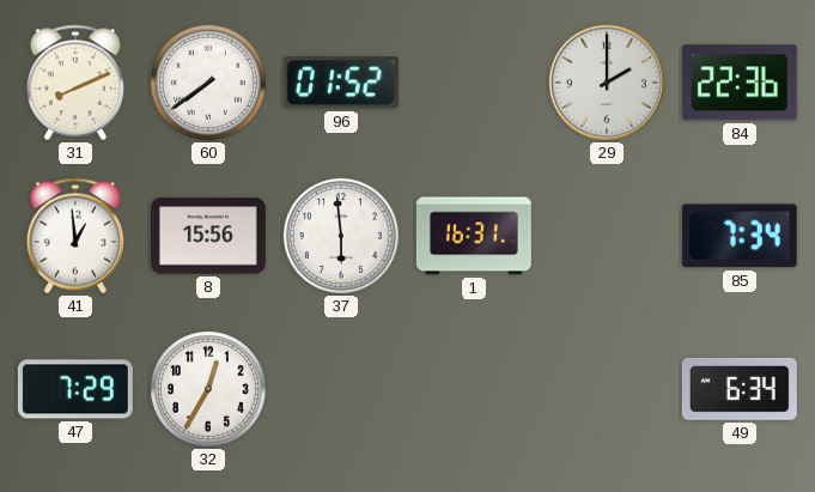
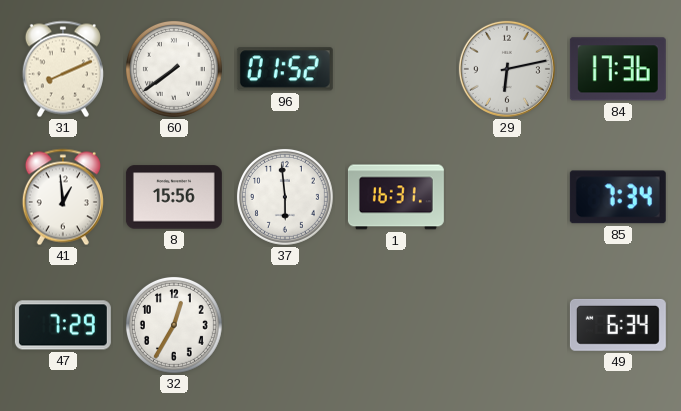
29: 2:00 -> 6:13
84: 22:36 -> 17:36
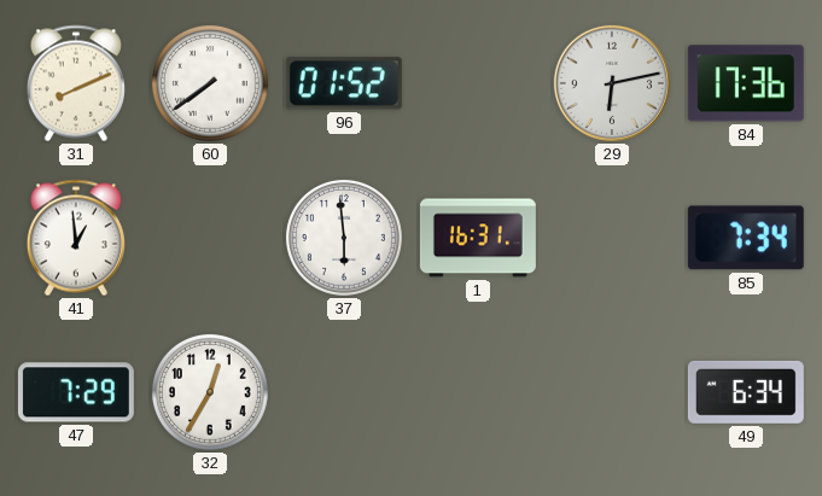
8: 15:56 -> none
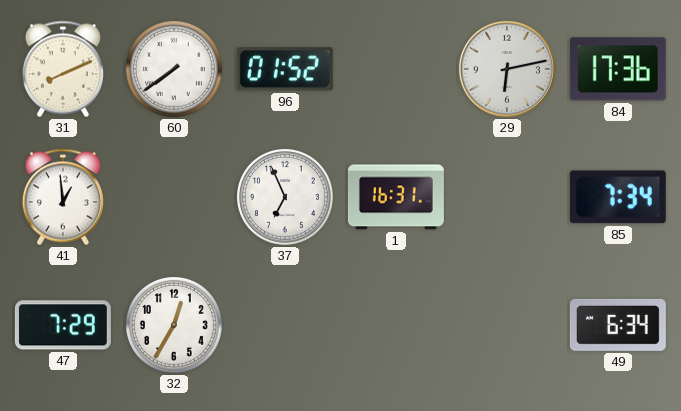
37: 5:59 -> 6:56
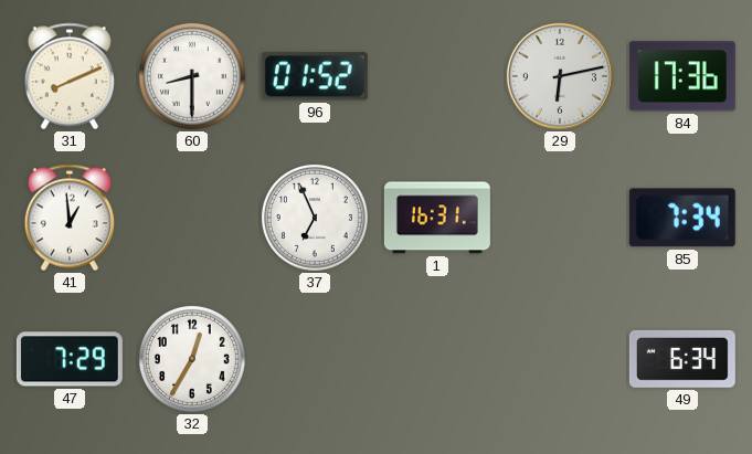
60: 7:39 -> 8:30
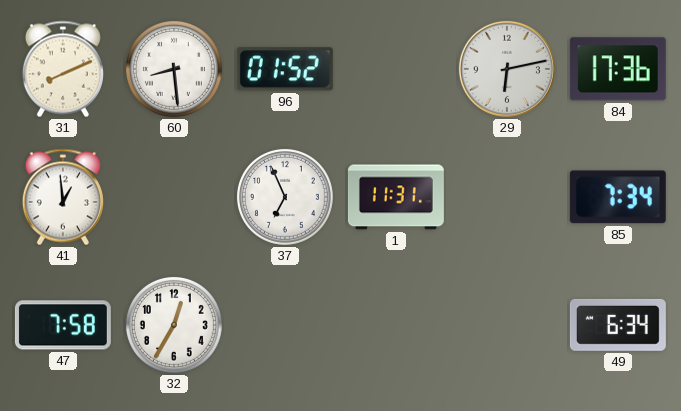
60: 8:30 -> 8:29
1: 16:31 -> 11:31
47: 7:29 -> 7:58
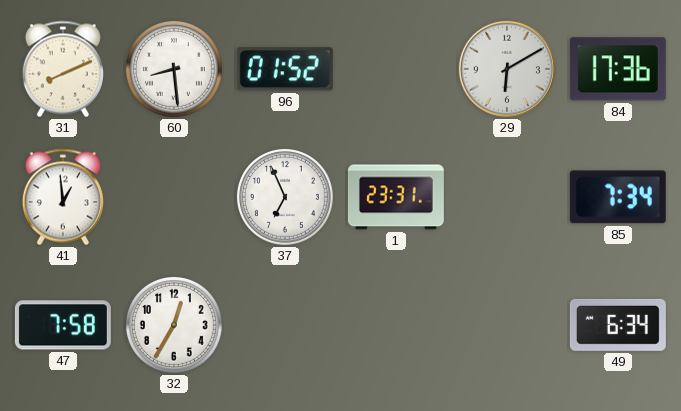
29: 6:13 -> 6:10
1: 11:31 -> 23:31
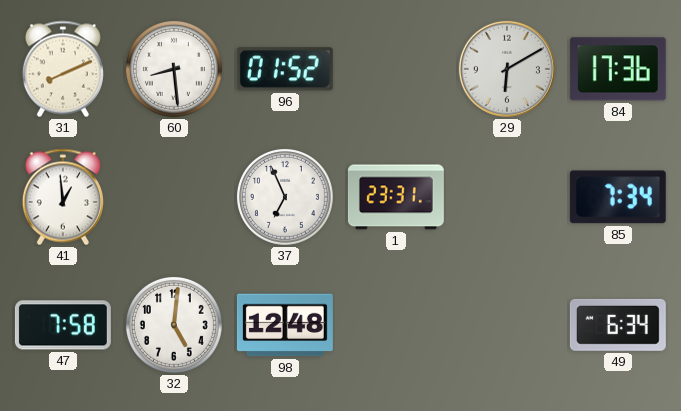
32: 12:35 -> 5:01
98: none -> 12:48
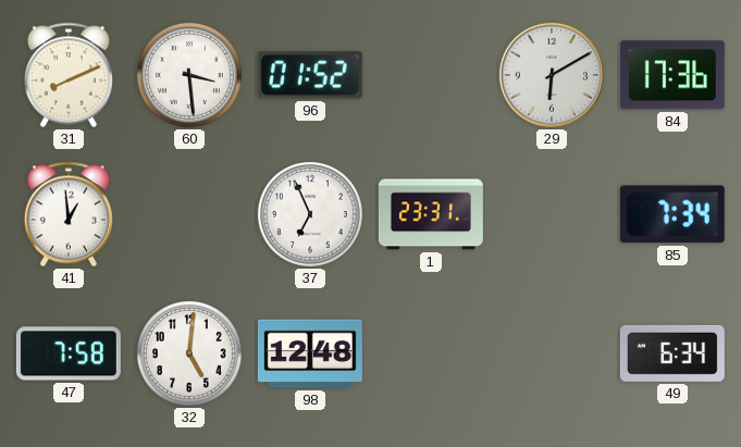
60: 8:29 -> 3:29
